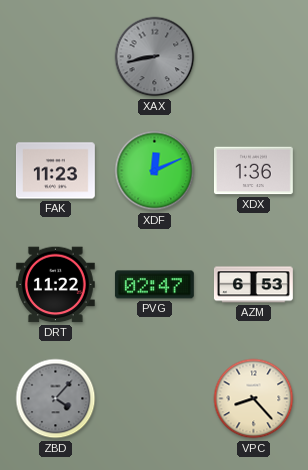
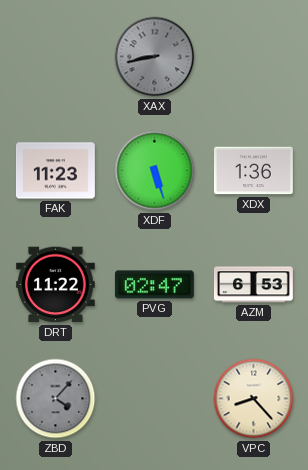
XDF: 12:11 -> 5:27
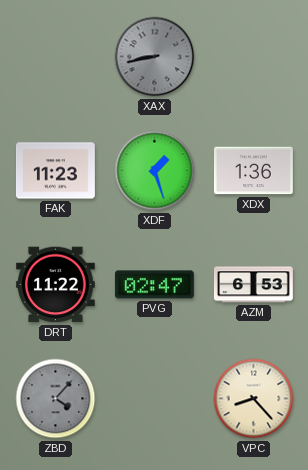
XDF: 5:27 -> 1:27
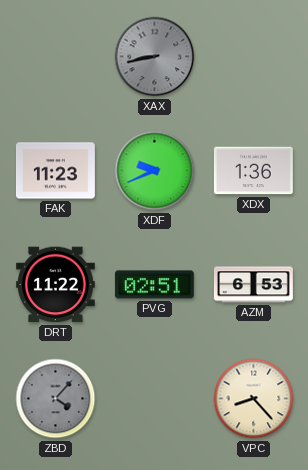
XDF: 1:27 -> 9:41
PVG: 02:47 -> 02:51
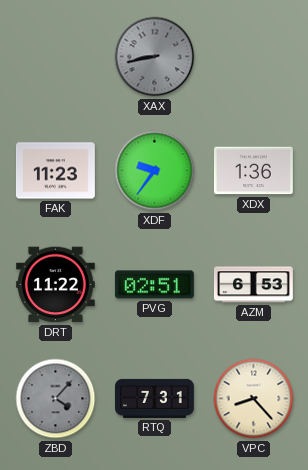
XDF: 9:41 -> 9:36
RTQ: none -> 7:31
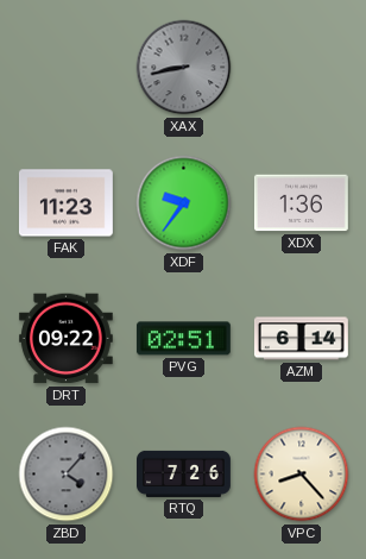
DRT: 11:22 -> 09:22
AZM: 6:53 -> 6:14
RTQ: 7:31 -> 7:26
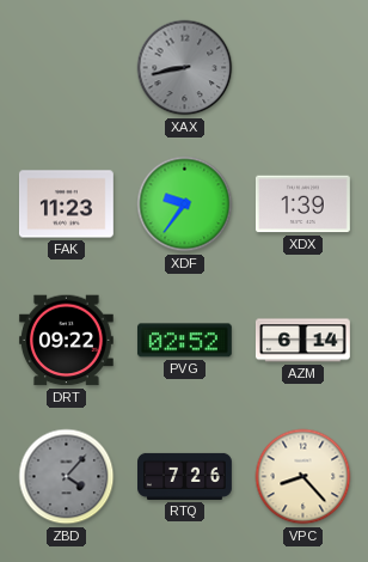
XDX: 1:36 -> 1:39
PVG: 02:51 -> 02:52
